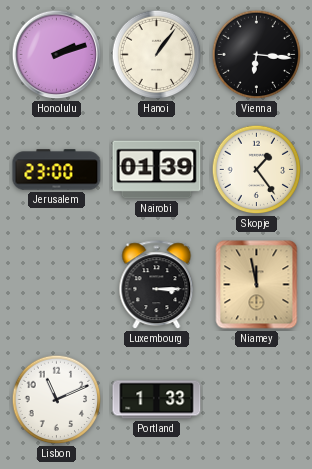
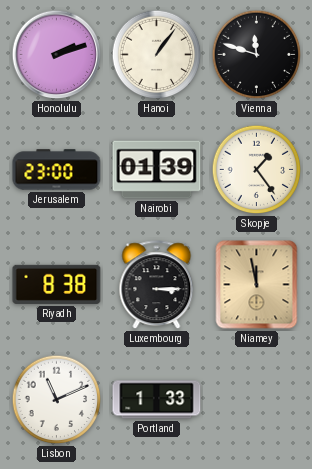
Vienna: 6:16 -> 11:48
Riyadh: none -> 8:38
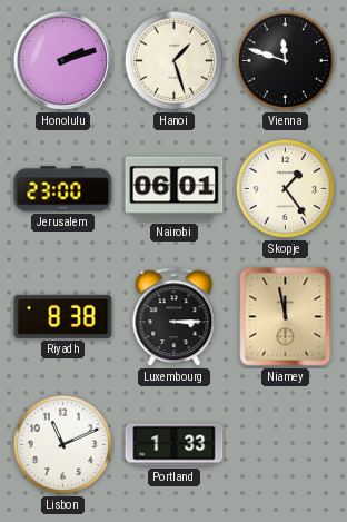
Hanoi: 1:06 -> 1:27
Nairobi: 01:39 -> 06:01
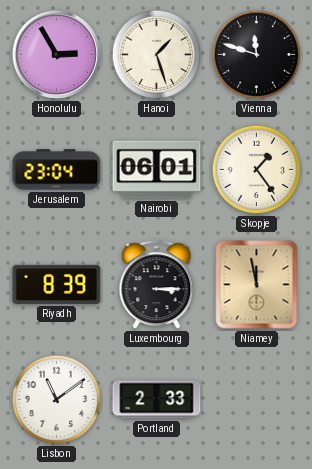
Honolulu: 2:12 -> 2:55
Jerusalem: 23:00 -> 23:04
Riyadh: 8:38 -> 8:39
Lisbon: 11:11 -> 11:09
Portland: 1:33 -> 2:33
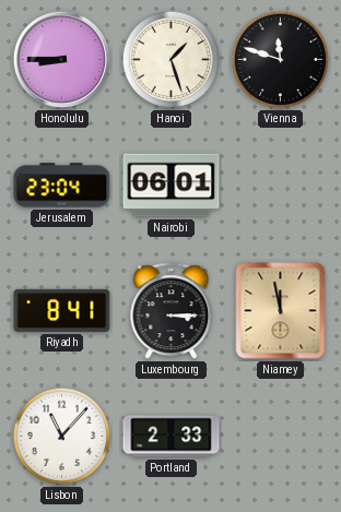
Honolulu: 2:55 -> 8:45
Skopje: 1:24 -> none
Riyadh: 8:39 -> 8:41
Lisbon: 11:09 -> 11:07
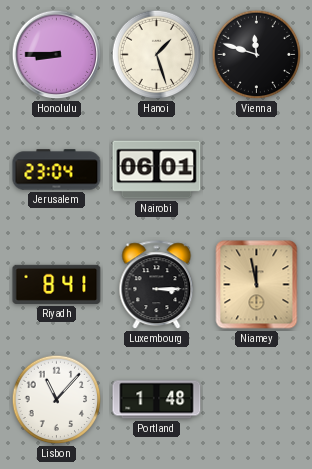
Portland: 2:33 -> 1:48
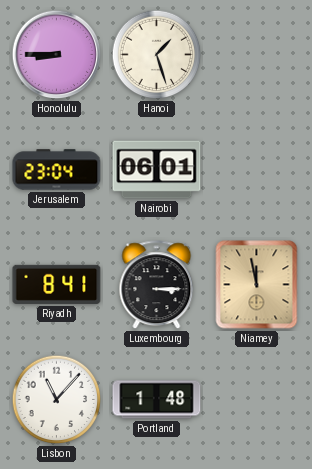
Vienna: 11:48 -> none
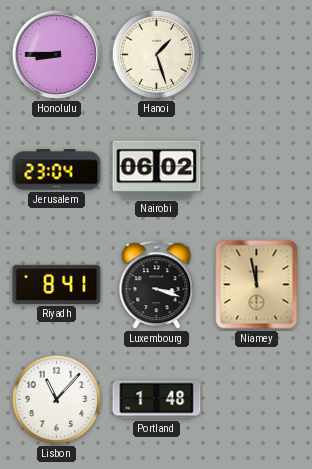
Nairobi: 06:01 -> 06:02
Luxembourg: 3:15 -> 3:18
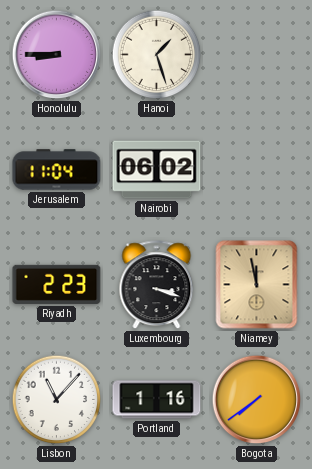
Jerusalem: 23:04 -> 11:04
Riyadh: 8:41 -> 2:23
Portland: 1:48 -> 1:16
Bogota: none -> 7:39
